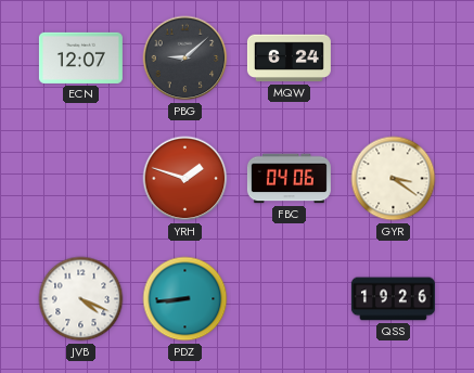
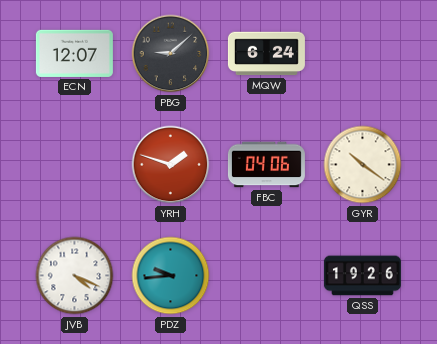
GYR: 3:21 -> 10:21
PDZ: 8:44 -> 9:44
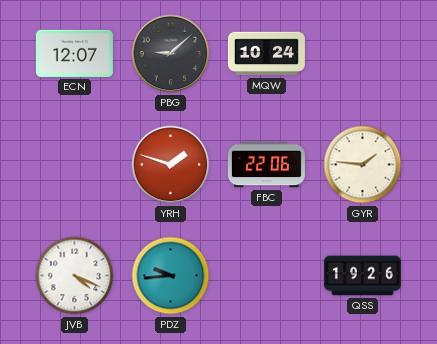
MQW: 6:24 -> 10:24
FBC: 04:06 -> 22:06
GYR: 10:21 -> 1:46
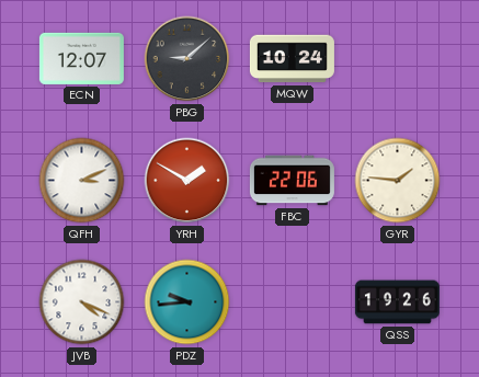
QFH: none -> 3:11
YRH: 1:48 -> 1:50
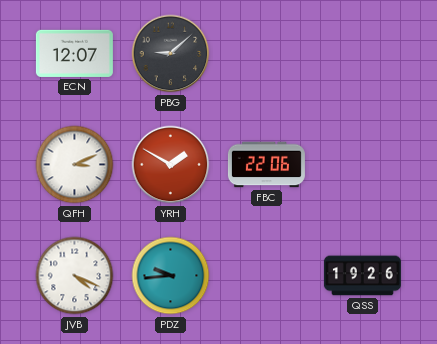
MQW: 10:24 -> none
GYR: 1:46 -> none
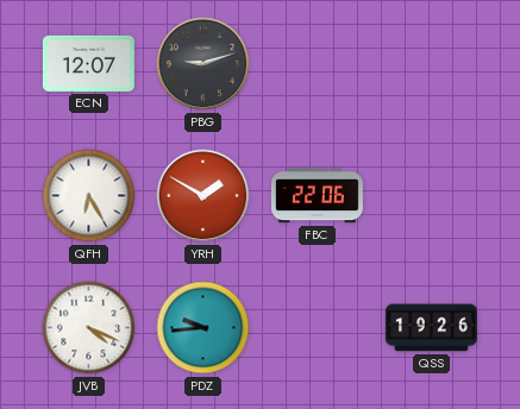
PBG: 9:08 -> 9:12
QFH: 3:11 -> 6:25
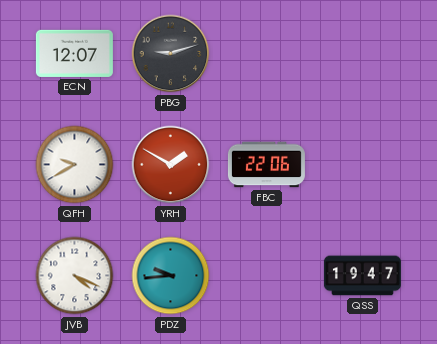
QFH: 6:25 -> 9:40
QSS: 19:26 -> 19:47
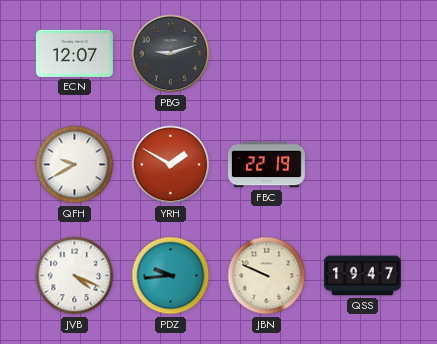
FBC: 22:06 -> 22:19
JBN: none -> 9:49
